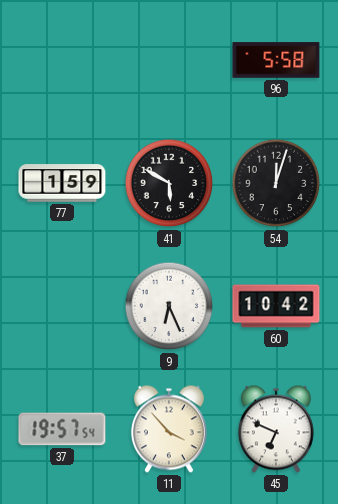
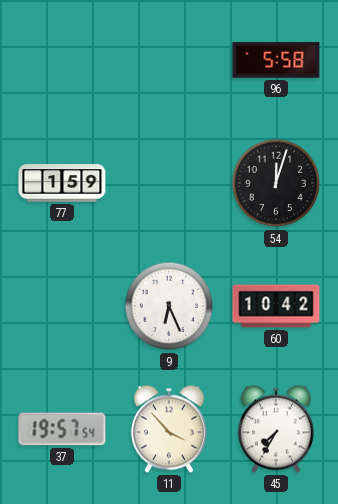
41: 5:50 -> none
45: 6:49 -> 7:35
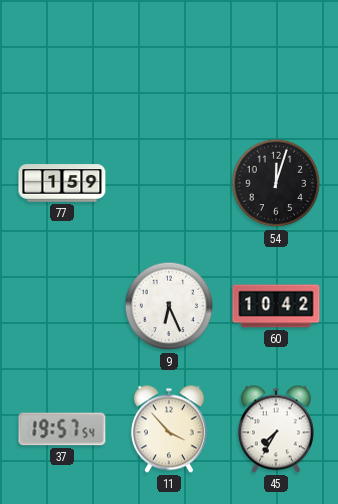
96: 5:58 -> none
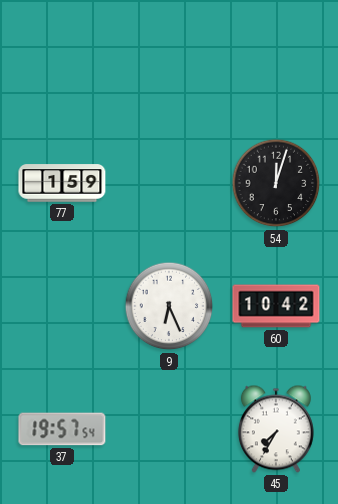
11: 3:53 -> none
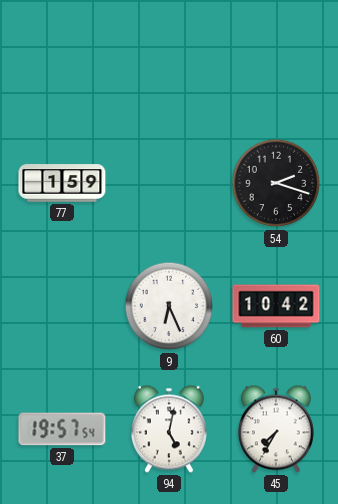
54: 12:03 -> 2:18
94: none -> 5:02
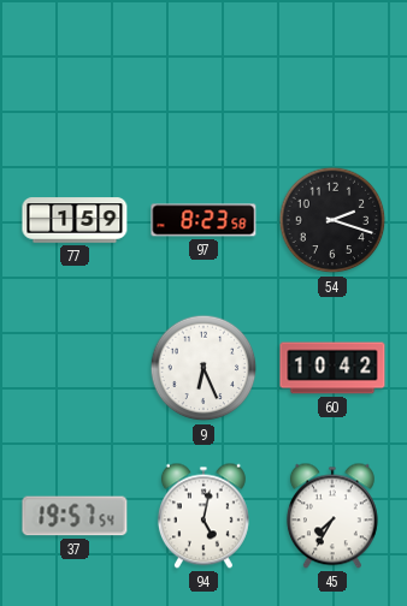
97: none -> 8:23
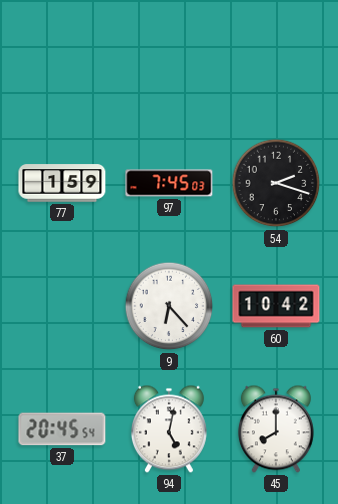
97: 8:23 -> 7:45
9: 6:26 -> 6:23
37: 19:57 -> 20:45
45: 7:35 -> 8:00
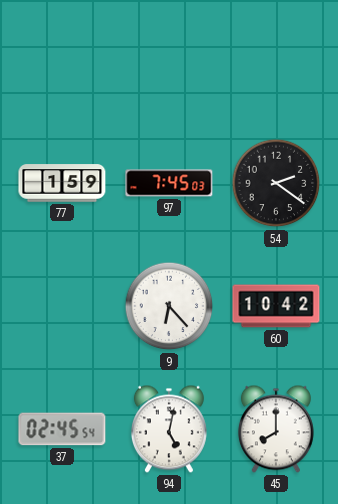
54: 2:18 -> 2:21
37: 20:45 -> 02:45
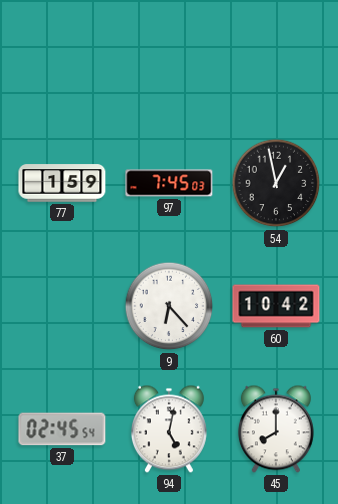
54: 2:21 -> 12:58
